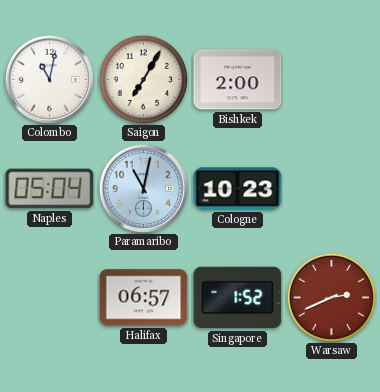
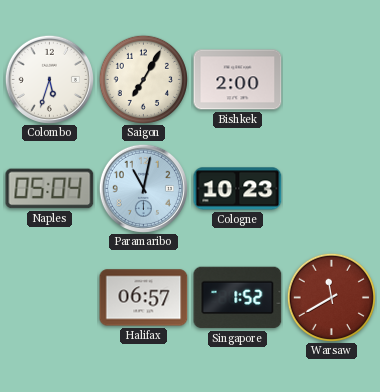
Colombo: 11:02 -> 5:33
Warsaw: 2:41 -> 11:40
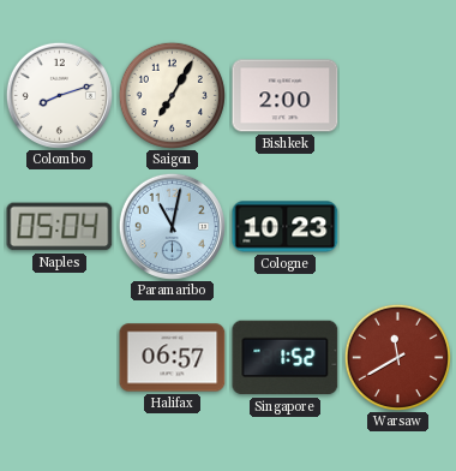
Colombo: 5:33 -> 8:12
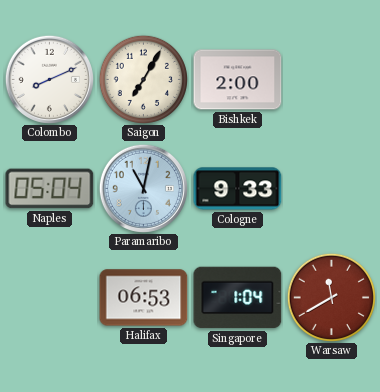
Colombo: 8:12 -> 8:11
Cologne: 10:23 -> 9:33
Halifax: 06:57 -> 06:53
Singapore: 1:52 -> 1:04
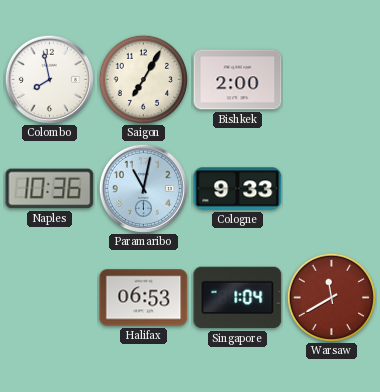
Colombo: 8:11 -> 7:58
Naples: 05:04 -> 10:36
